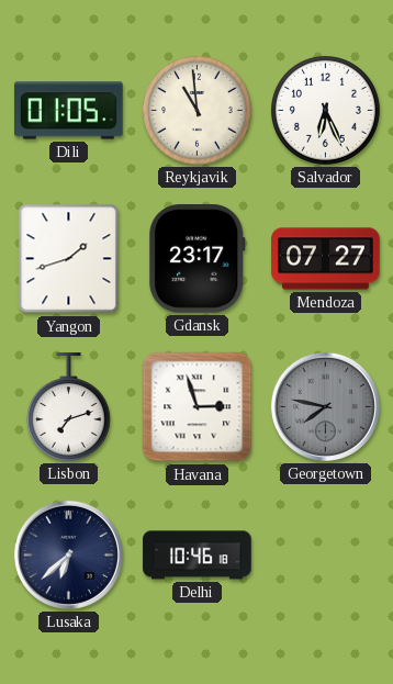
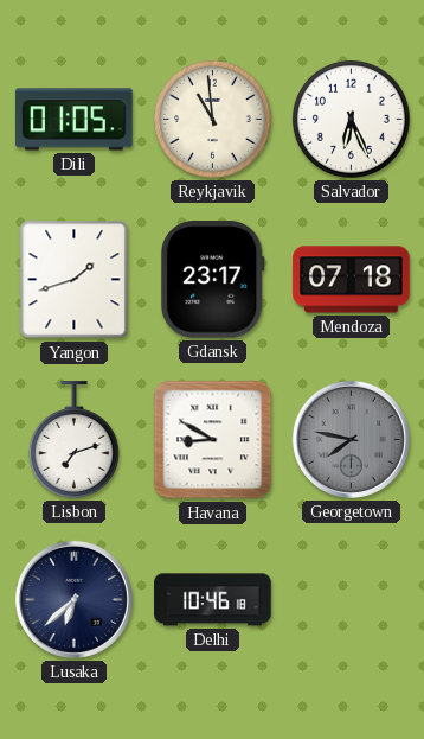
Mendoza: 07:27 -> 07:18
Havana: 2:57 -> 8:50
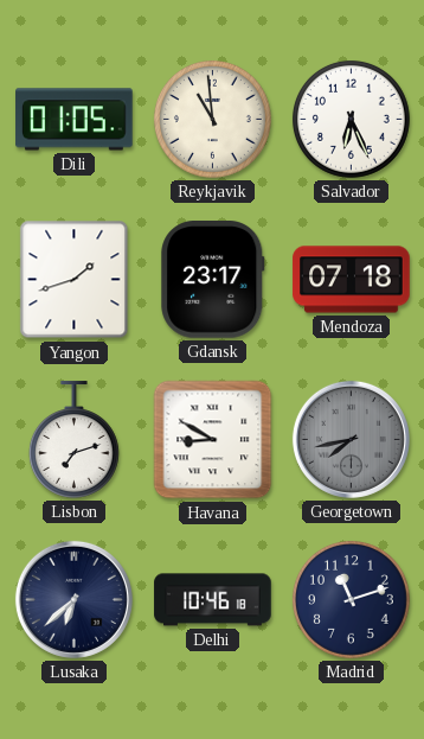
Georgetown: 7:47 -> 7:43
Madrid: none -> 11:12
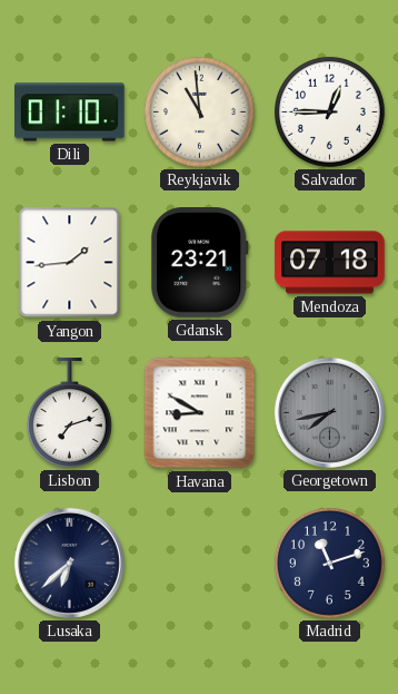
Dili: 01:05 -> 01:10
Salvador: 6:26 -> 12:45
Yangon: 1:42 -> 1:44
Gdansk: 23:17 -> 23:21
Delhi: 10:46 -> none
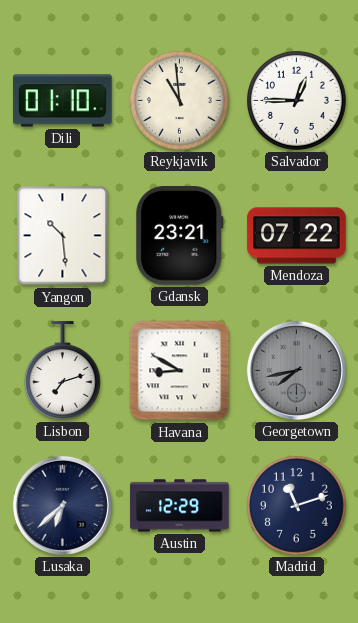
Yangon: 1:44 -> 10:29
Mendoza: 07:18 -> 07:22
Austin: none -> 12:29
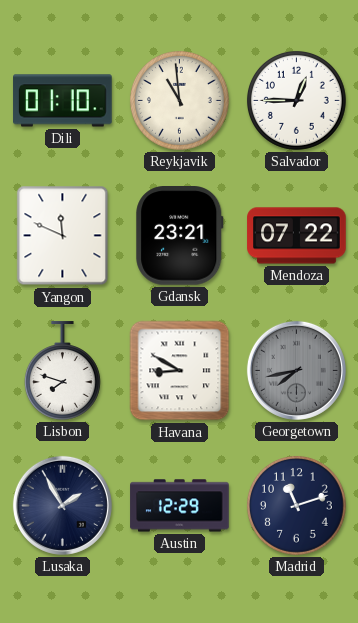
Yangon: 10:29 -> 11:49
Lisbon: 7:12 -> 7:48
Lusaka: 6:38 -> 1:55
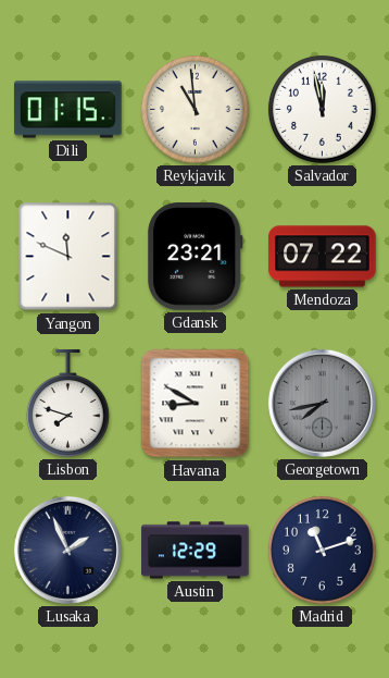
Dili: 01:10 -> 01:15
Salvador: 12:45 -> 11:58
Lusaka: 1:55 -> 1:56
